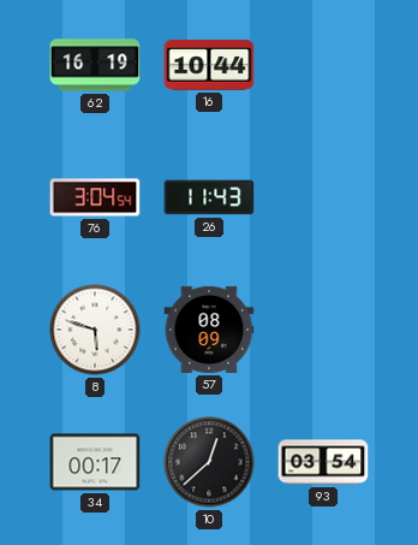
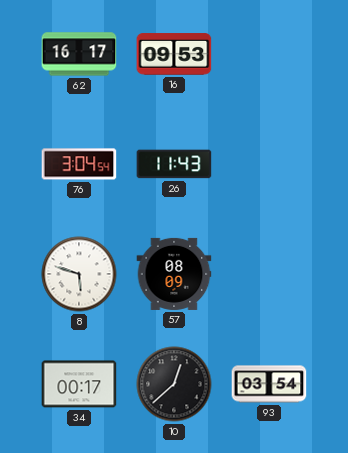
62: 16:19 -> 16:17
16: 10:44 -> 09:53
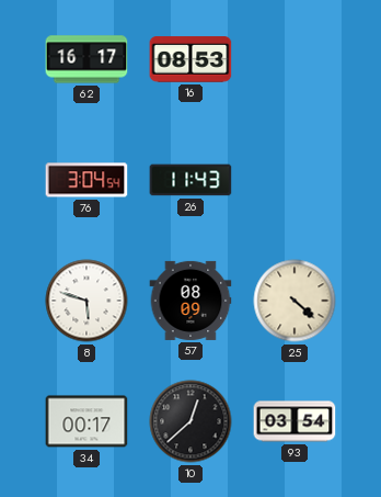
16: 09:53 -> 08:53
25: none -> 4:22
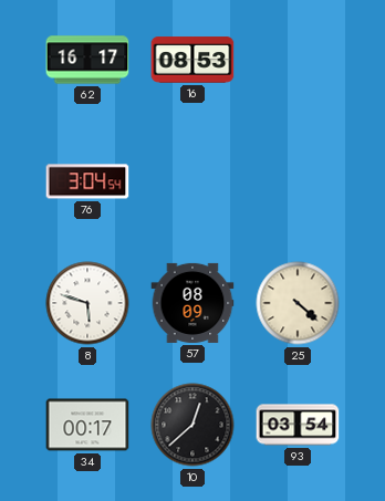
26: 11:43 -> none
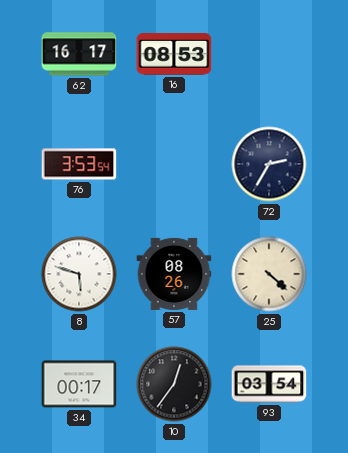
76: 3:04 -> 3:53
72: none -> 2:35
57: 08:09 -> 08:26
10: 12:38 -> 12:36
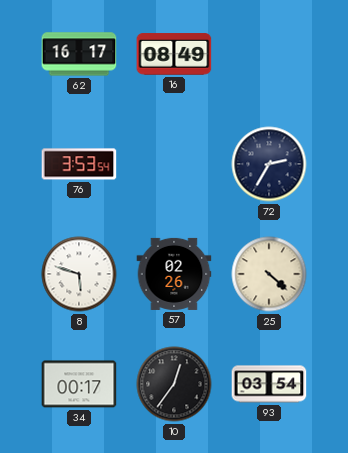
16: 08:53 -> 08:49
57: 08:26 -> 02:26
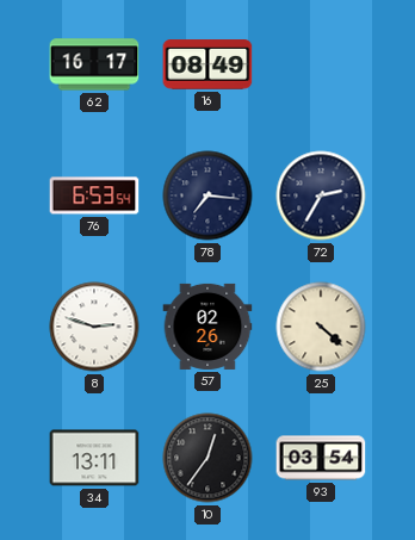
76: 3:53 -> 6:53
78: none -> 7:16
8: 5:48 -> 2:48
34: 00:17 -> 13:11
